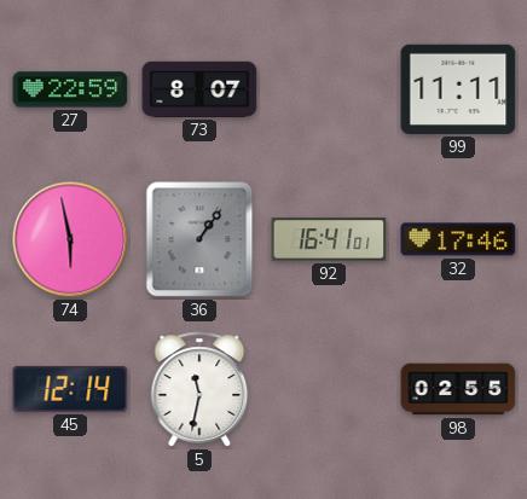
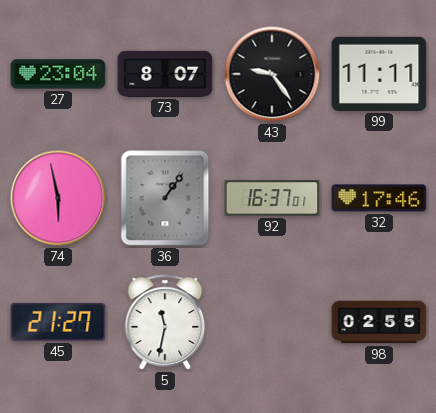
27: 22:59 -> 23:04
43: none -> 9:24
92: 16:41 -> 16:37
45: 12:14 -> 21:27
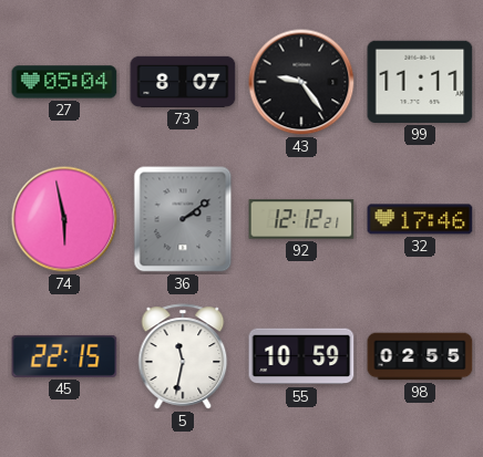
27: 23:04 -> 05:04
36: 1:06 -> 2:09
92: 16:37 -> 12:12
45: 21:27 -> 22:15
55: none -> 10:59
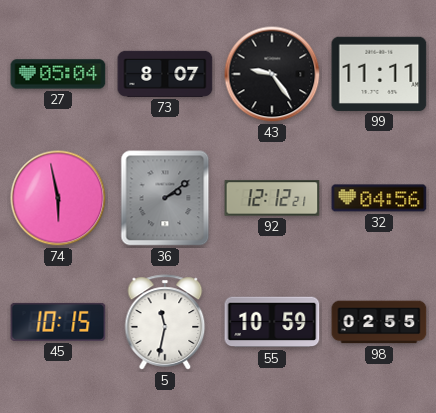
32: 17:46 -> 04:56
45: 22:15 -> 10:15
